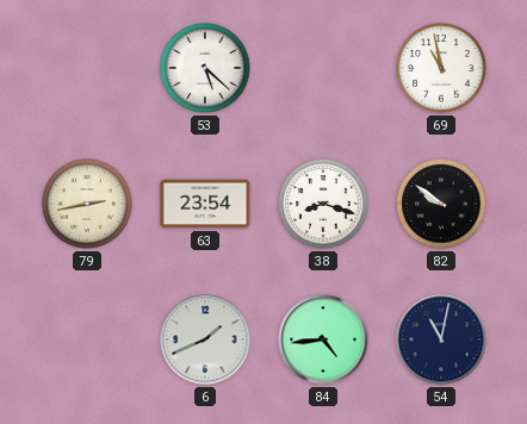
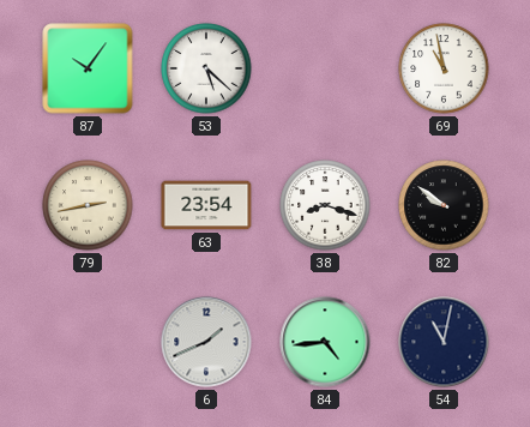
87: none -> 10:06
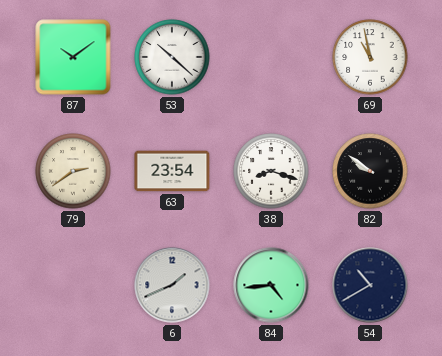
87: 10:06 -> 10:09
53: 5:22 -> 10:22
79: 2:43 -> 2:39
54: 11:02 -> 10:40
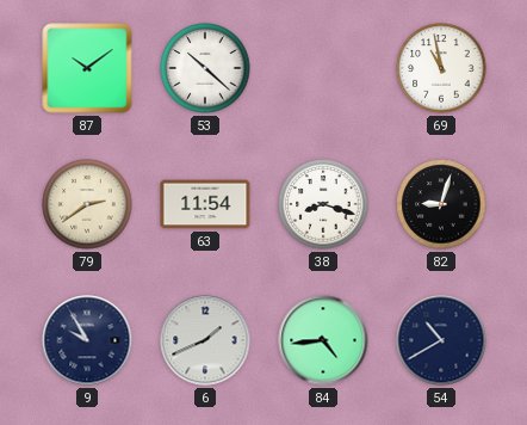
63: 23:54 -> 11:54
82: 9:51 -> 9:03
9: none -> 9:55
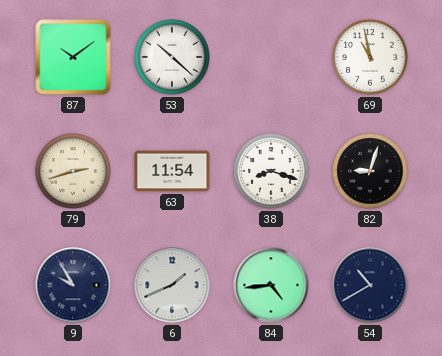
79: 2:39 -> 2:42
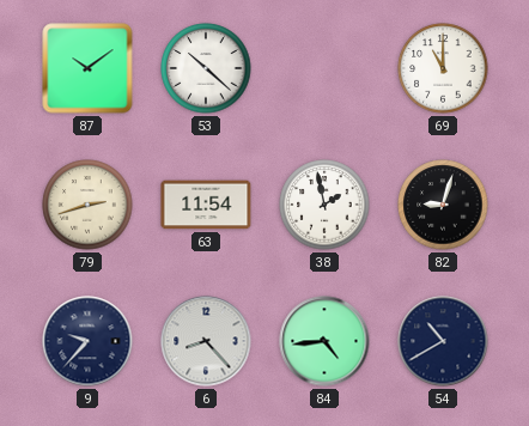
69: 10:58 -> 11:00
38: 8:18 -> 1:58
9: 9:55 -> 9:37
6: 1:41 -> 8:23
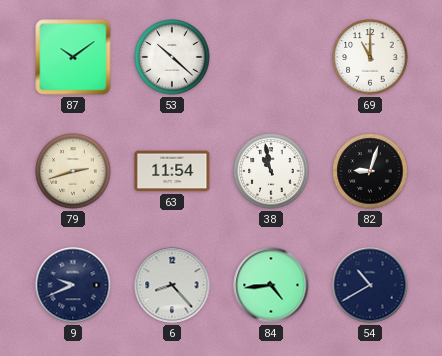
38: 1:58 -> 10:58
9: 9:37 -> 9:41
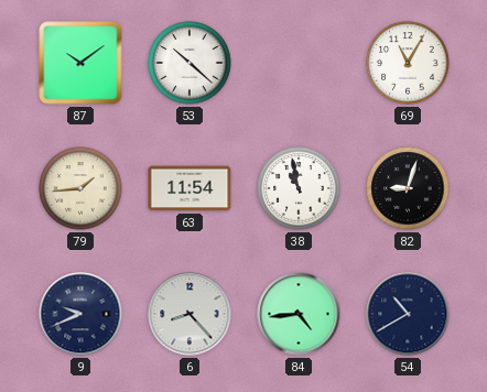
69: 11:00 -> 11:05
79: 2:42 -> 1:44
